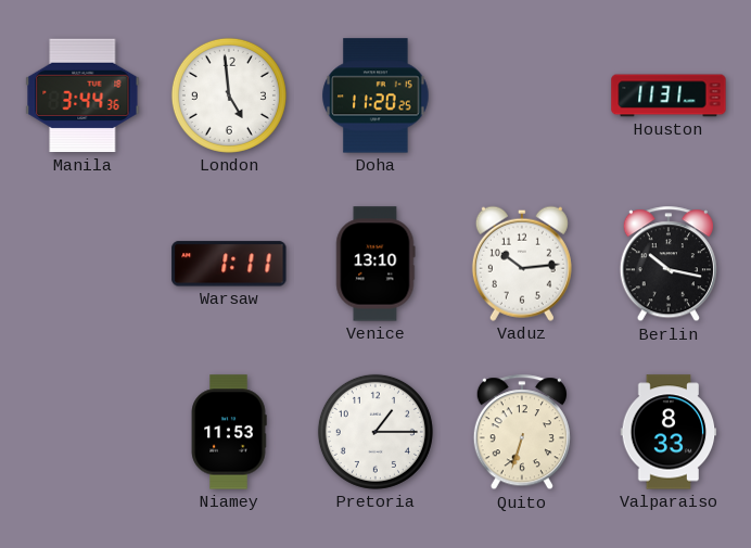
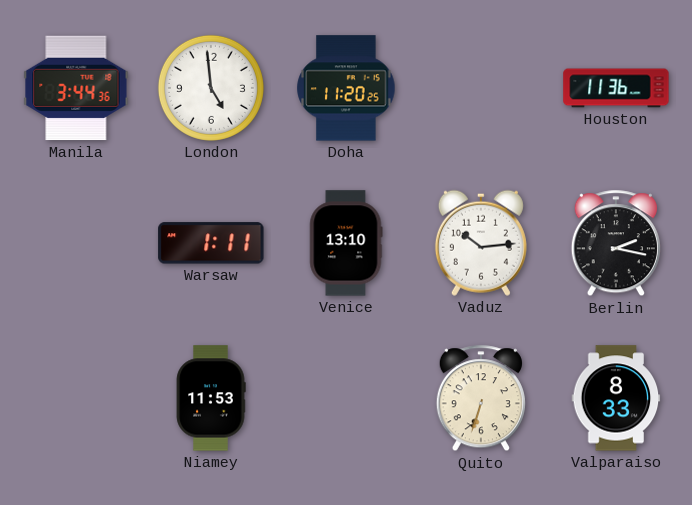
Houston: 11:31 -> 11:36
Berlin: 10:17 -> 2:17
Pretoria: 1:15 -> none
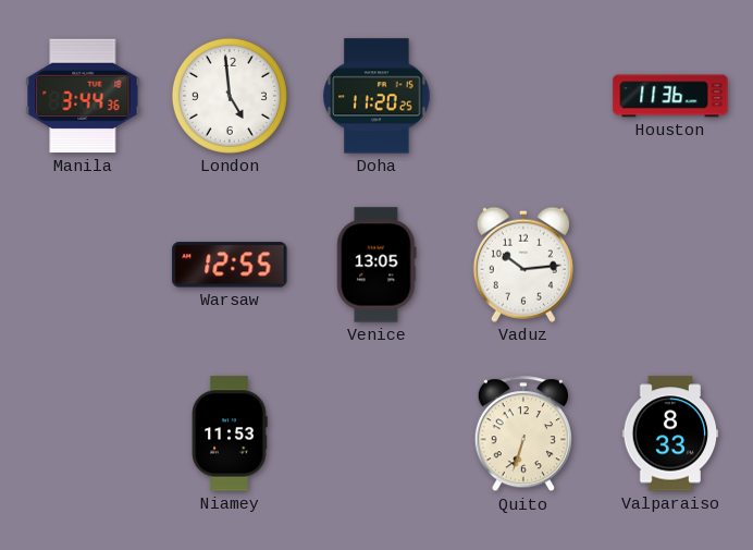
Warsaw: 1:11 -> 12:55
Venice: 13:10 -> 13:05
Berlin: 2:17 -> none
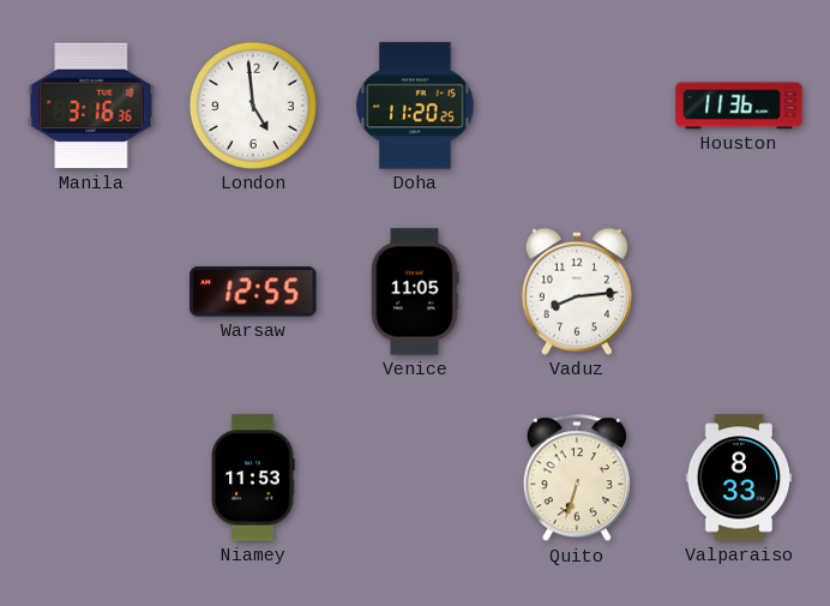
Manila: 3:44 -> 3:16
Venice: 13:05 -> 11:05
Vaduz: 10:14 -> 8:14
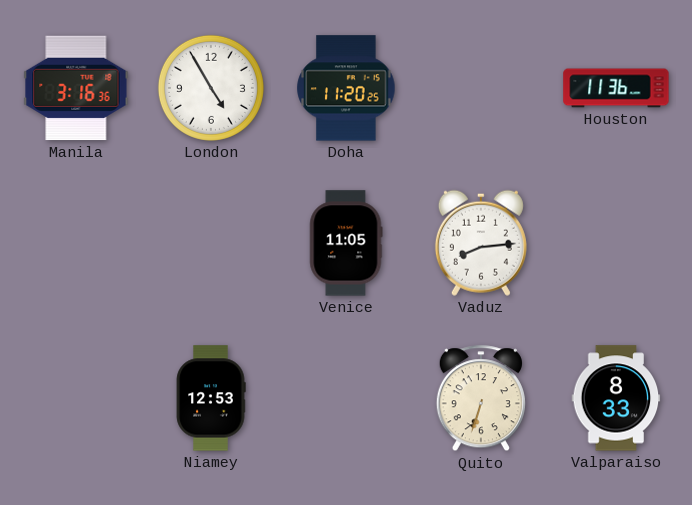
London: 4:59 -> 4:55
Warsaw: 12:55 -> none
Niamey: 11:53 -> 12:53
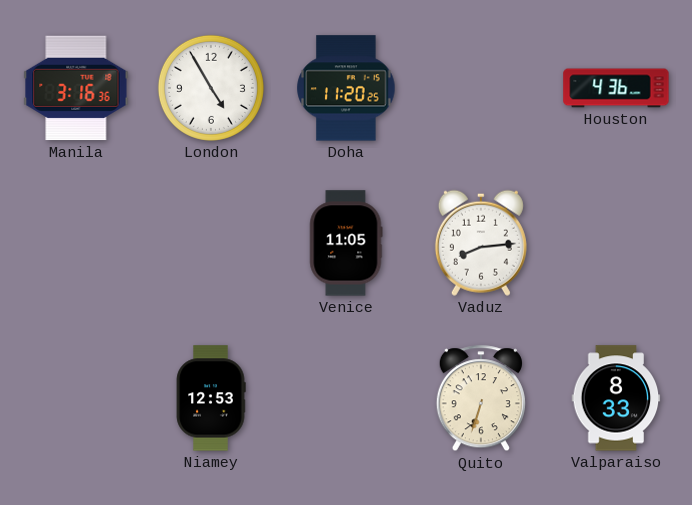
Houston: 11:36 -> 4:36
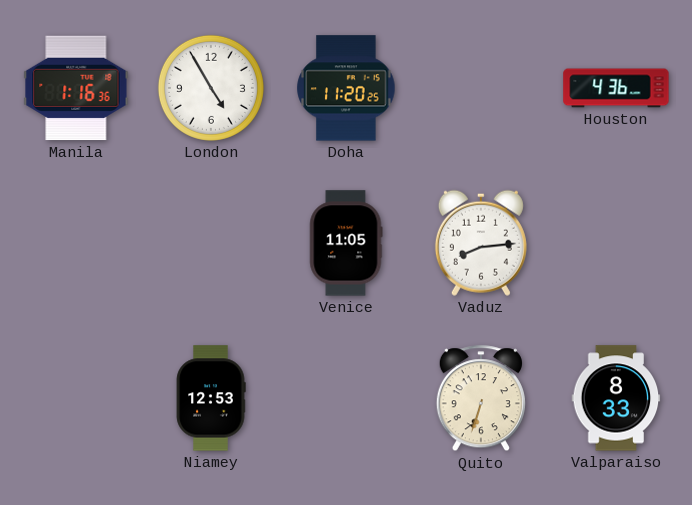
Manila: 3:16 -> 1:16
